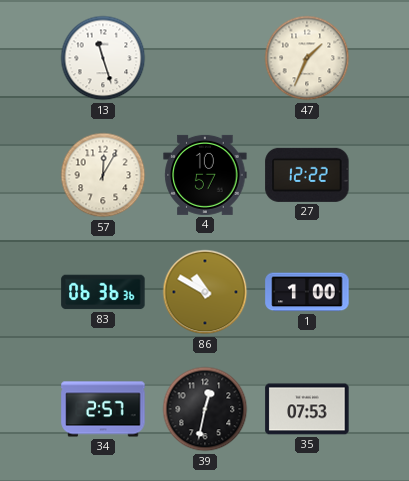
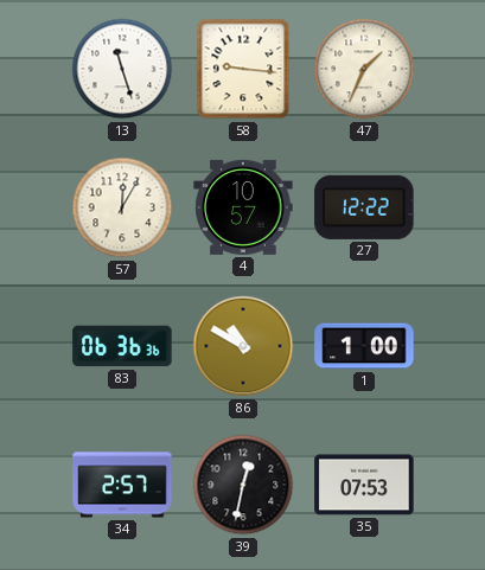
58: none -> 9:16
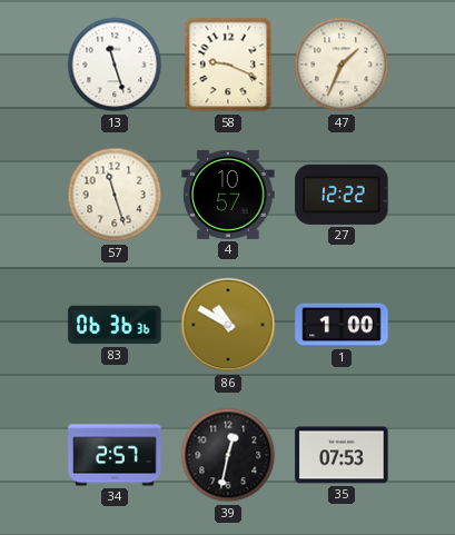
58: 9:16 -> 9:19
57: 12:05 -> 11:27
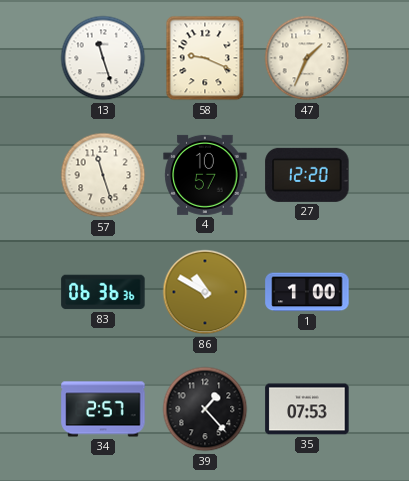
27: 12:22 -> 12:20
39: 12:32 -> 1:23
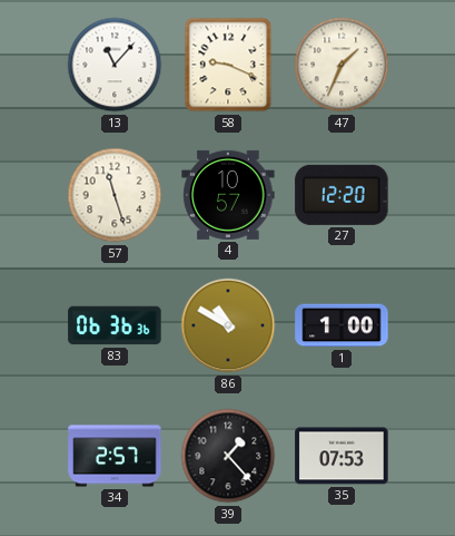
13: 11:27 -> 11:07
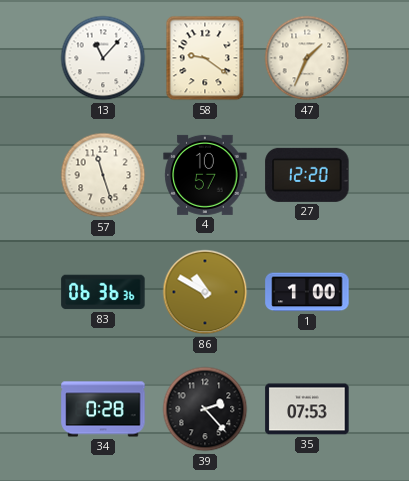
58: 9:19 -> 9:21
34: 2:57 -> 0:28
39: 1:23 -> 2:23
